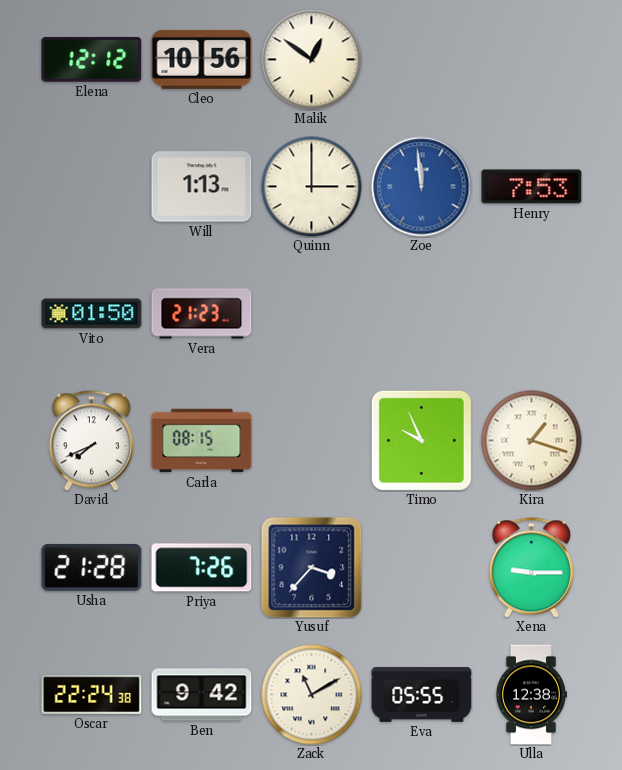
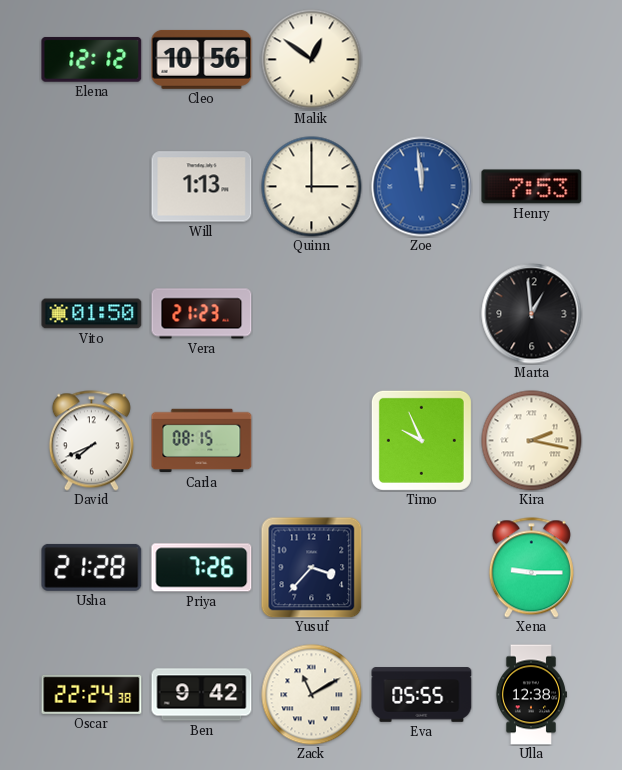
Marta: none -> 12:59
Kira: 1:18 -> 2:17
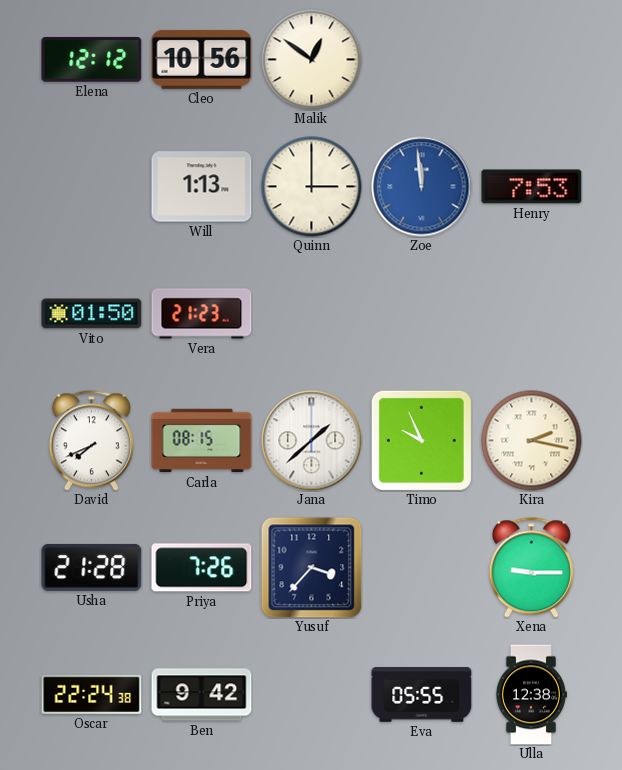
Marta: 12:59 -> none
Jana: none -> 1:38
Zack: 11:10 -> none
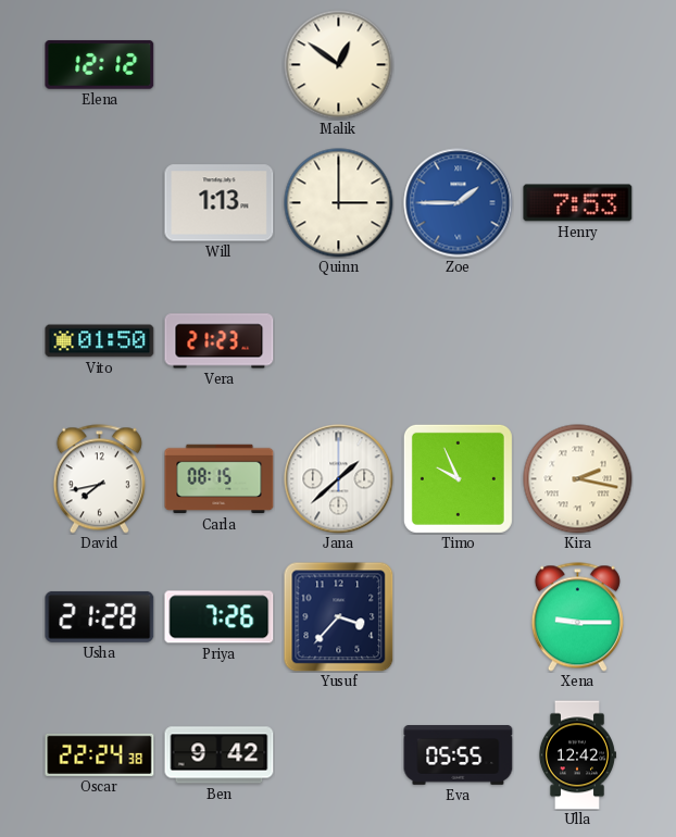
Cleo: 10:56 -> none
Zoe: 11:59 -> 1:45
David: 7:41 -> 7:43
Ulla: 12:38 -> 12:42
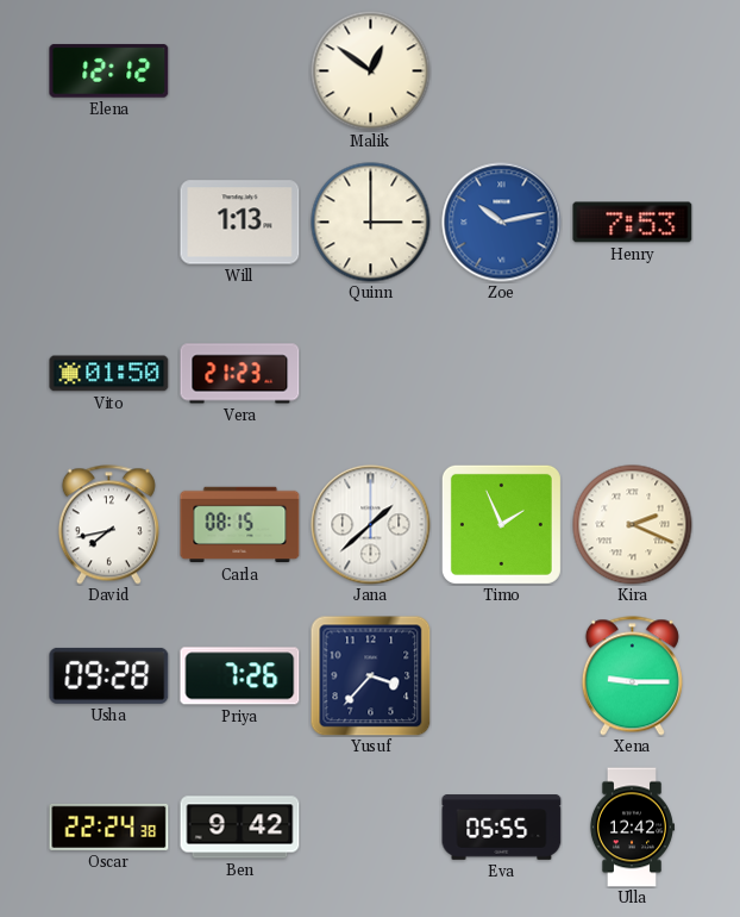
Zoe: 1:45 -> 10:13
Timo: 9:56 -> 1:56
Kira: 2:17 -> 2:19
Usha: 21:28 -> 09:28
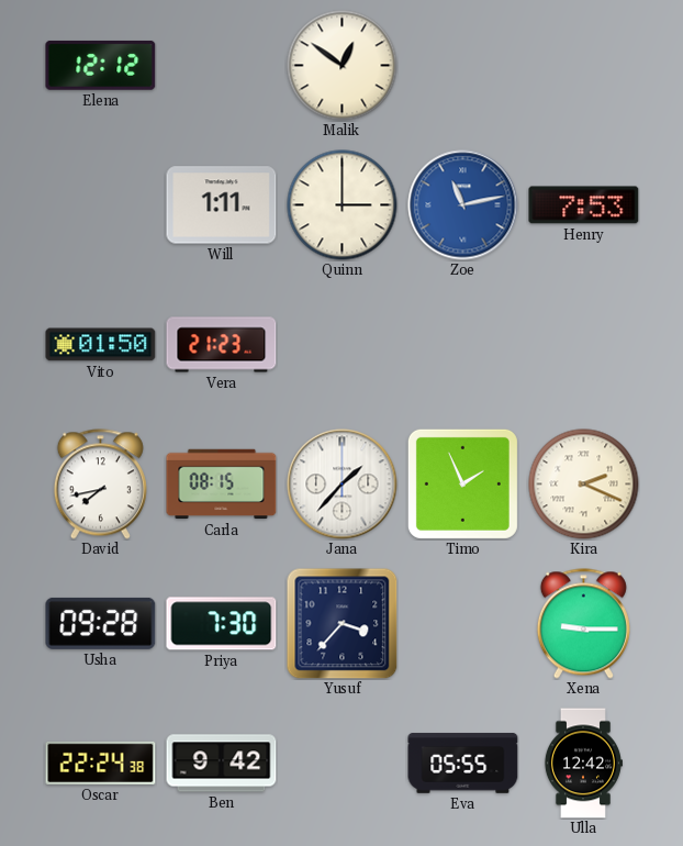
Will: 1:13 -> 1:11
Zoe: 10:13 -> 11:13
Jana: 1:38 -> 1:37
Priya: 7:26 -> 7:30
